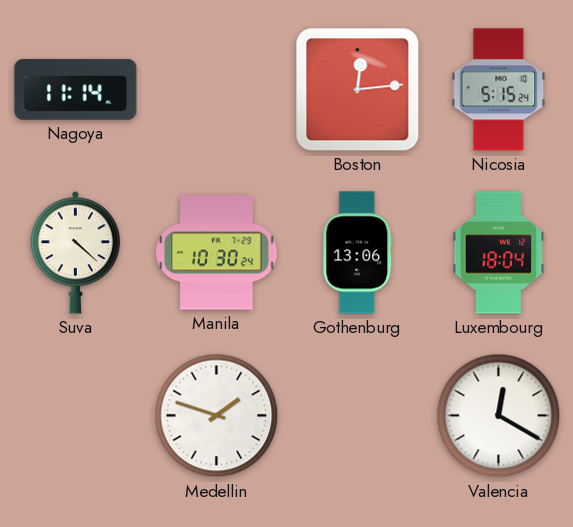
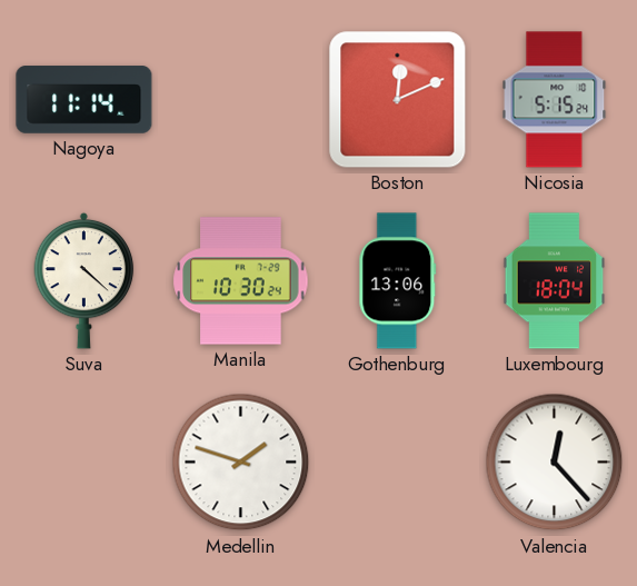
Boston: 12:14 -> 12:11
Valencia: 12:20 -> 12:23
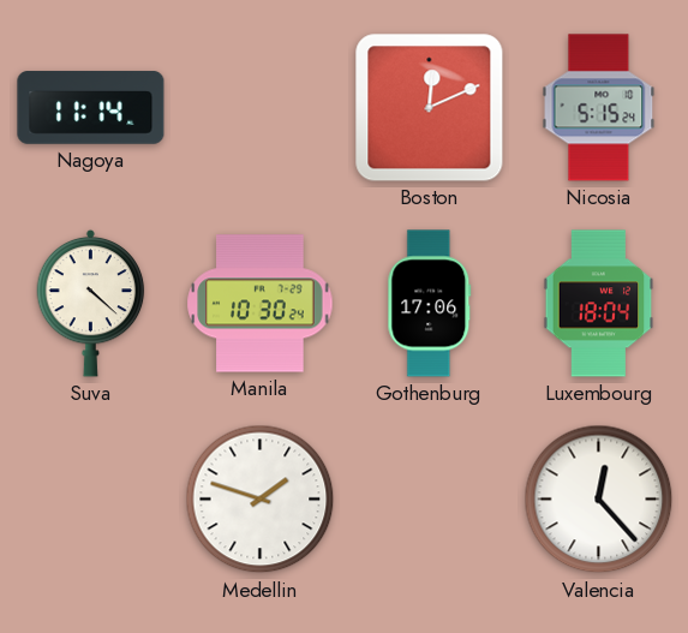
Gothenburg: 13:06 -> 17:06
